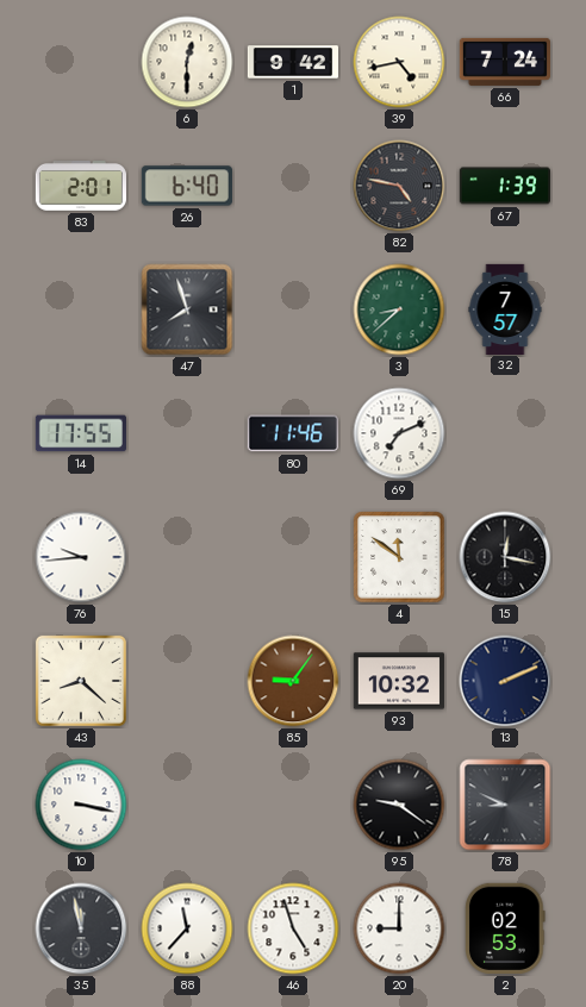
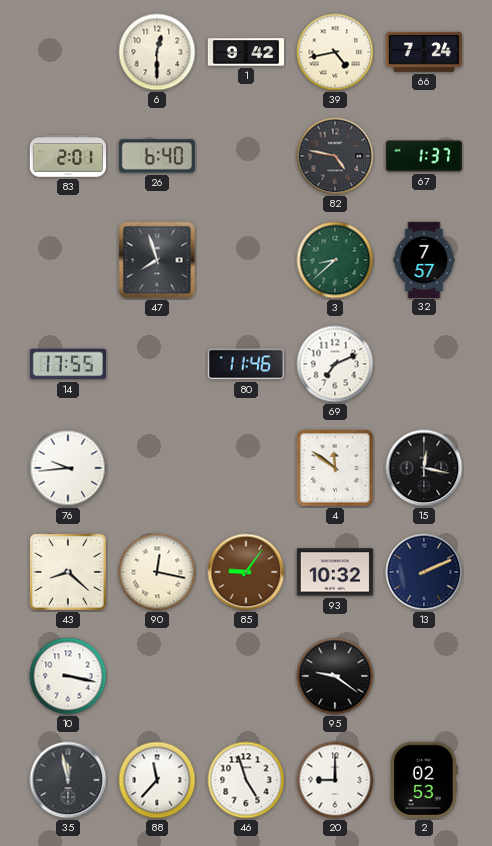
67: 1:39 -> 1:37
90: none -> 12:17
78: 8:49 -> none
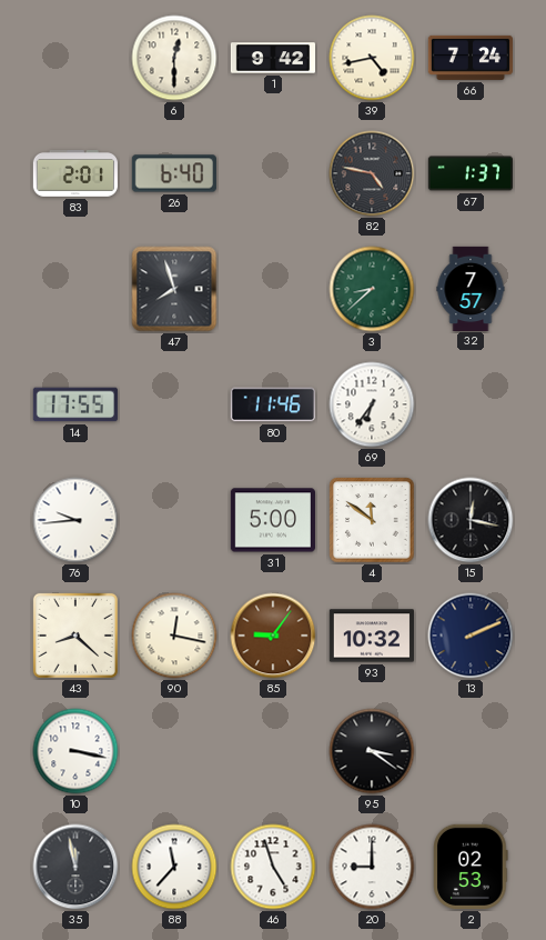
69: 7:11 -> 6:36
31: none -> 5:00
95: 9:21 -> 3:21
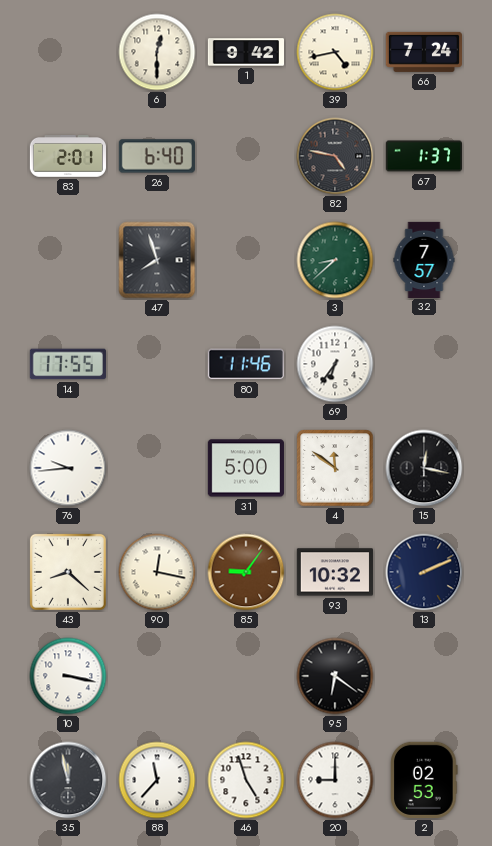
95: 3:21 -> 6:21
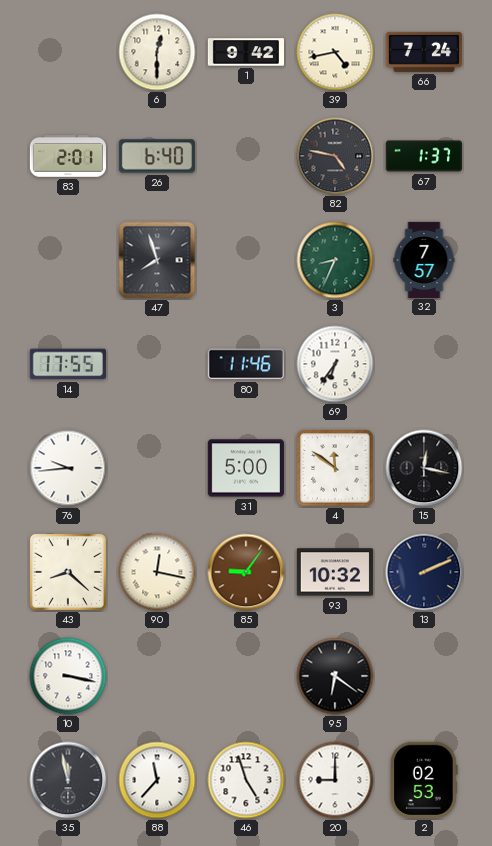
3: 8:38 -> 8:34
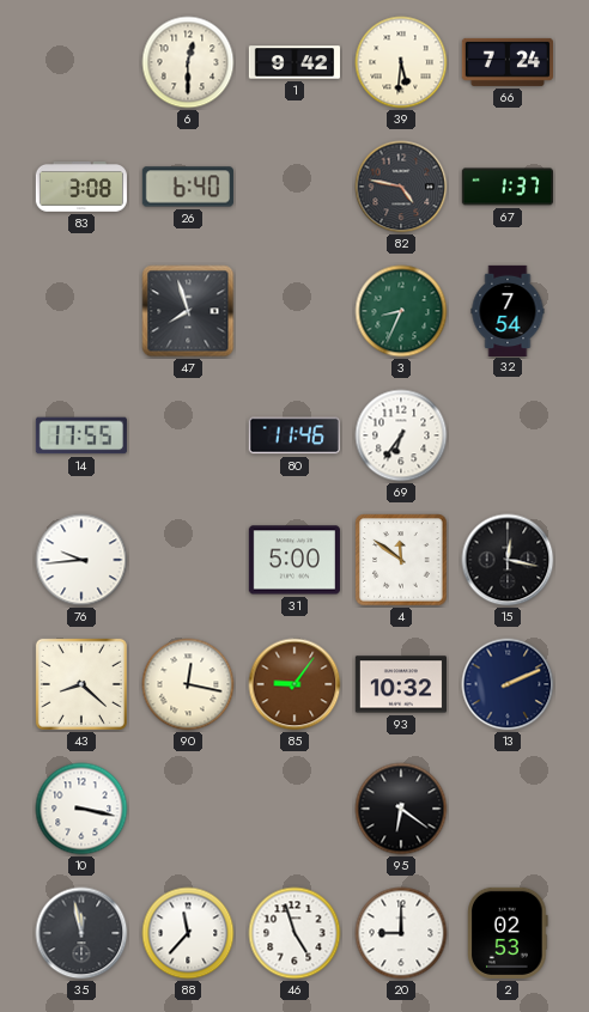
39: 4:43 -> 5:31
83: 2:01 -> 3:08
32: 7:57 -> 7:54
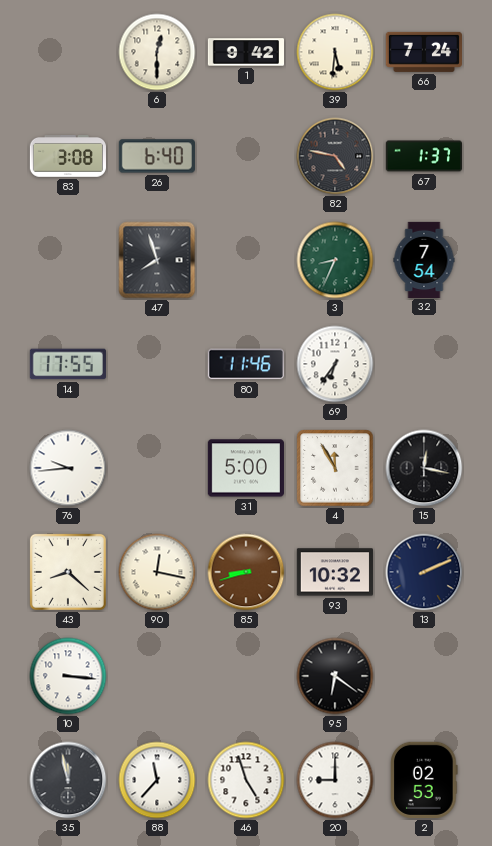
4: 11:51 -> 11:55
85: 9:06 -> 8:42
10: 3:17 -> 3:16
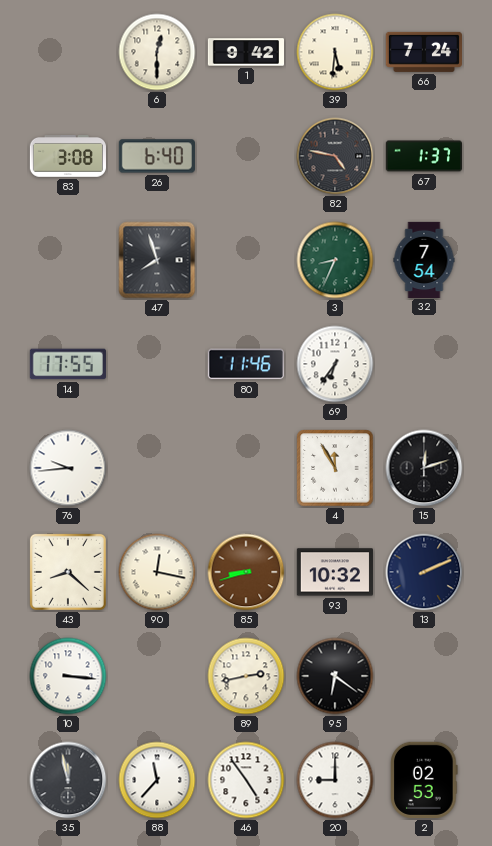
31: 5:00 -> none
15: 12:17 -> 12:12
89: none -> 2:43
46: 4:57 -> 4:54
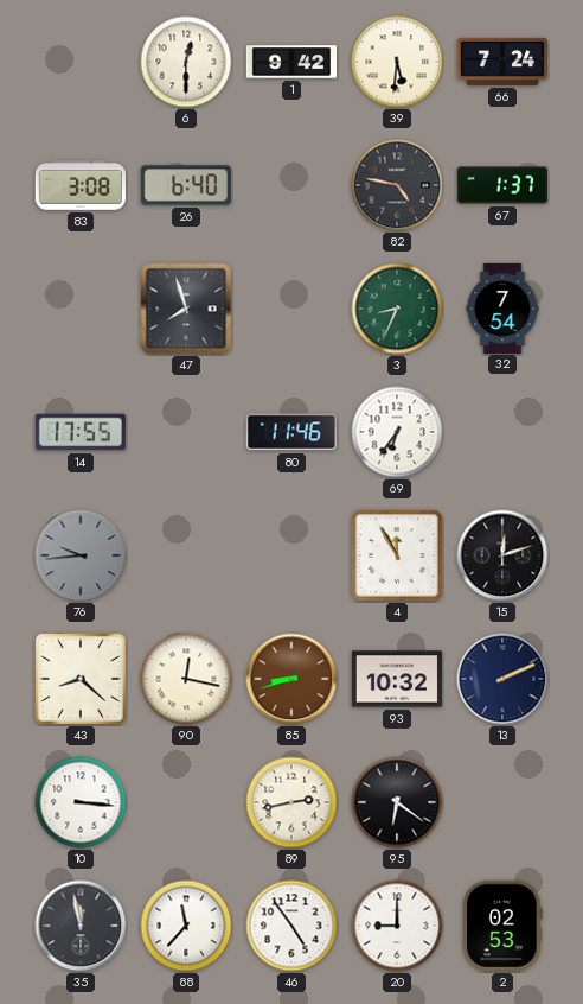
76 dial: white -> grey
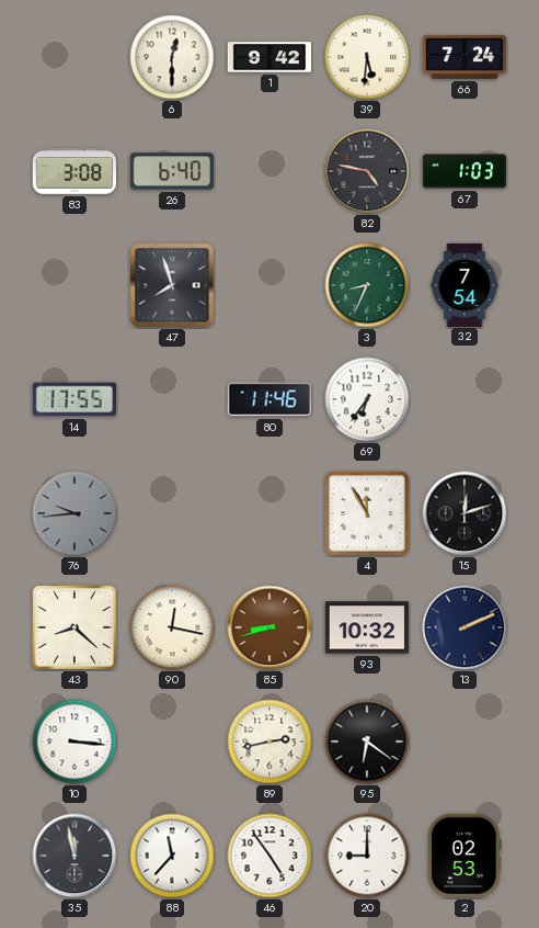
67: 1:37 -> 1:03
